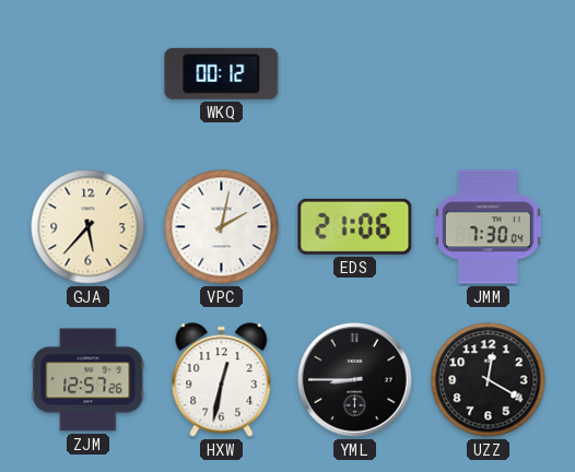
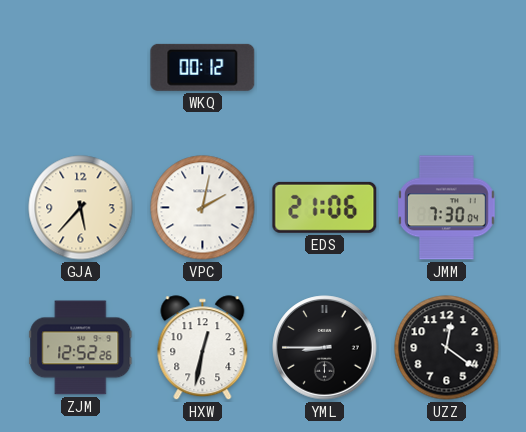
ZJM: 12:57 -> 12:52
UZZ: 12:20 -> 12:21
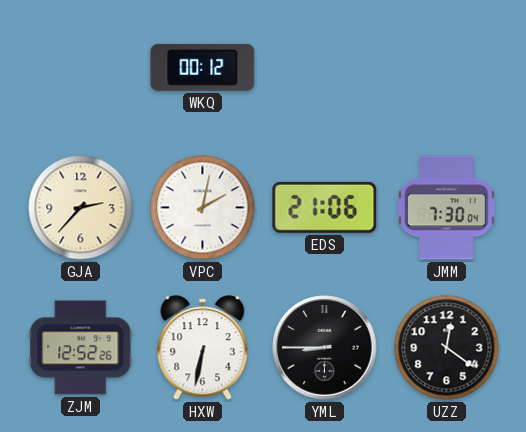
GJA: 5:37 -> 2:37
HXW: 12:32 -> 6:32
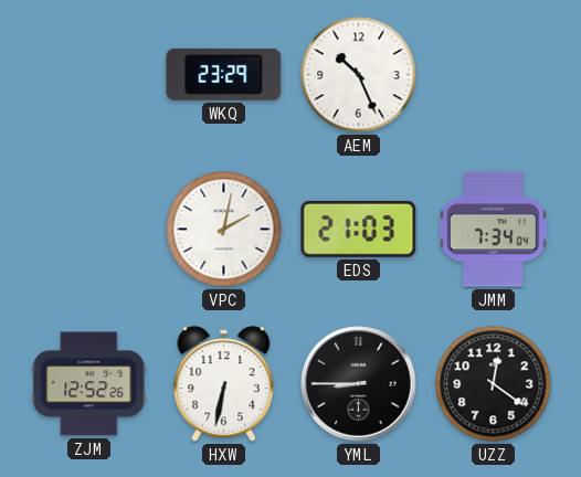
WKQ: 00:12 -> 23:29
AEM: none -> 10:26
GJA: 2:37 -> none
EDS: 21:06 -> 21:03
JMM: 7:30 -> 7:34
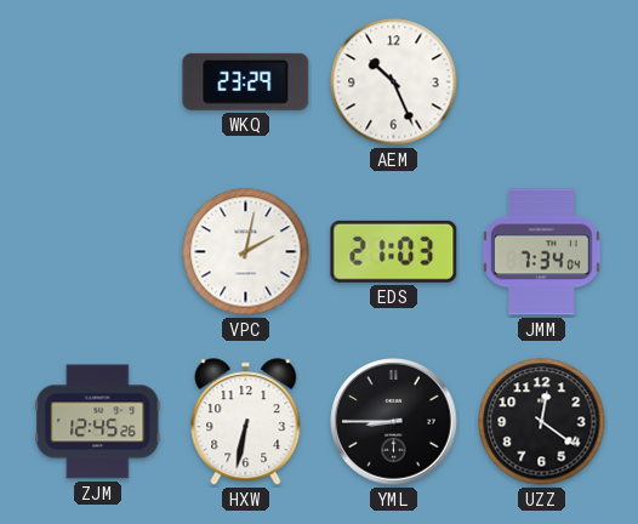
ZJM: 12:52 -> 12:45
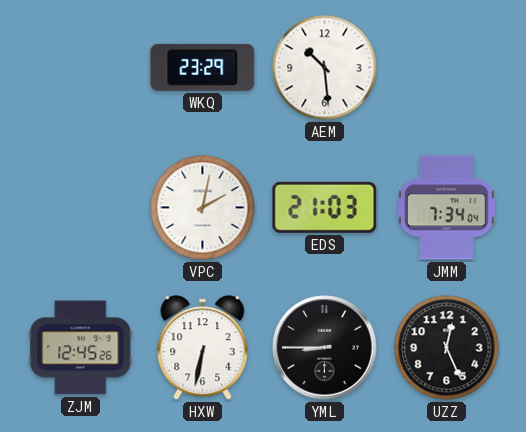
AEM: 10:26 -> 10:29
UZZ: 12:21 -> 12:26
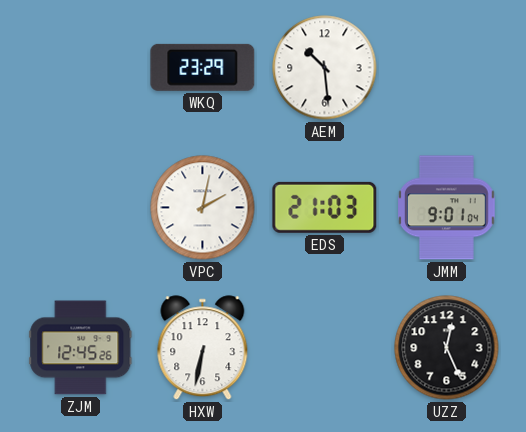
JMM: 7:34 -> 9:01
YML: 8:45 -> none
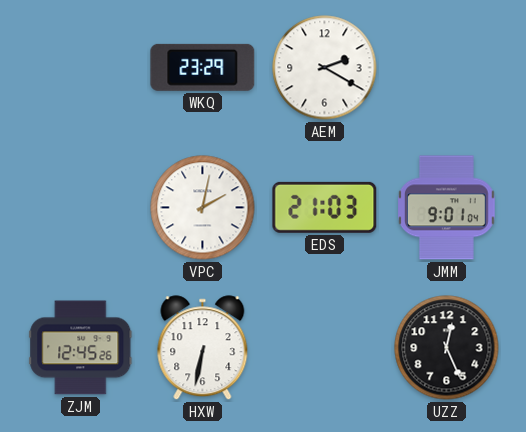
AEM: 10:29 -> 2:20
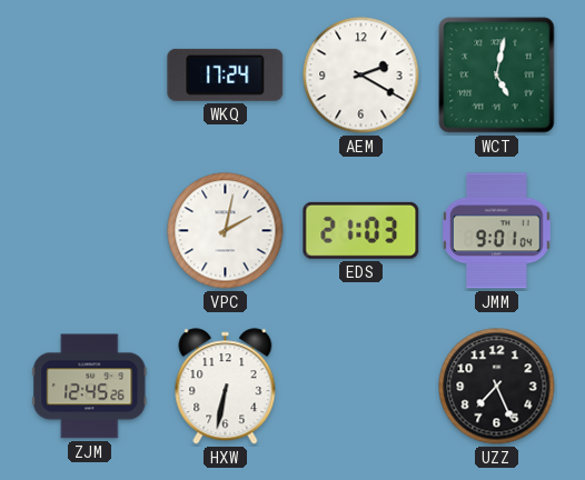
WKQ: 23:29 -> 17:24
WCT: none -> 5:02
UZZ: 12:26 -> 7:26
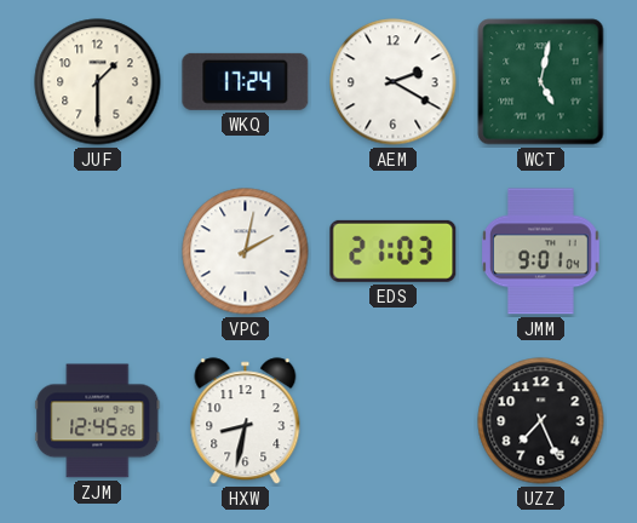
JUF: none -> 1:30
HXW: 6:32 -> 8:32
